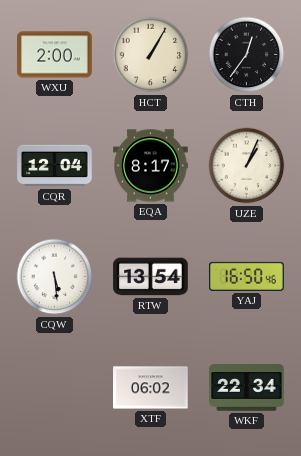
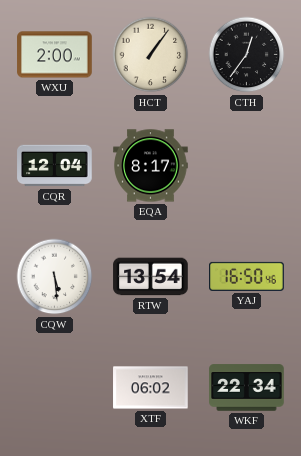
HCT: 1:05 -> 1:06
UZE: 1:04 -> none
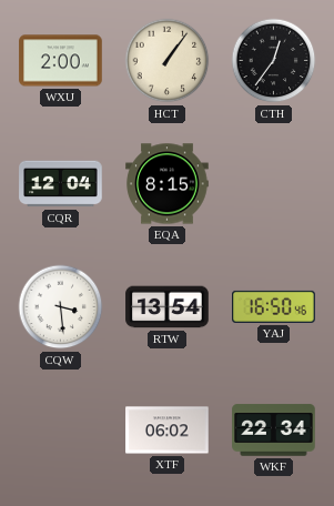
EQA: 8:17 -> 8:15
CQW: 5:29 -> 3:29
